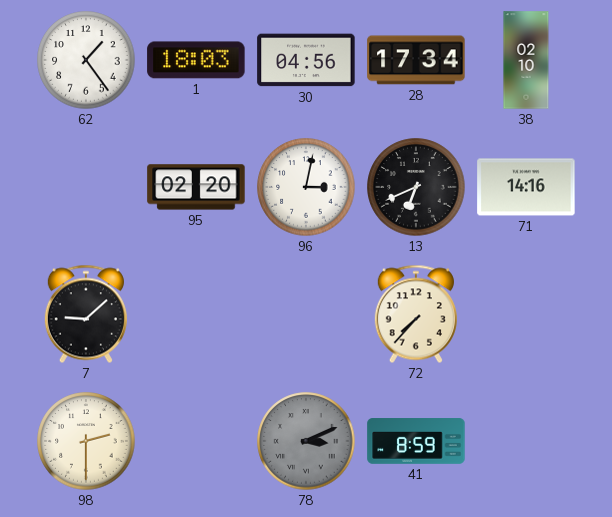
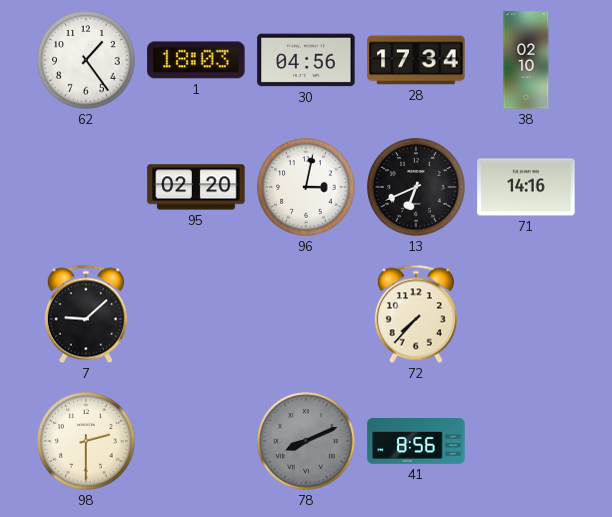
78: 3:11 -> 8:11
41: 8:59 -> 8:56
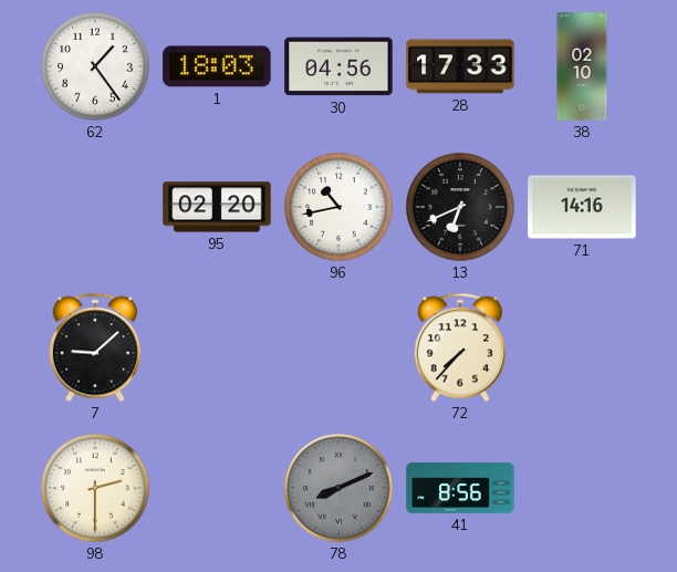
28: 17:34 -> 17:33
96: 3:02 -> 10:43
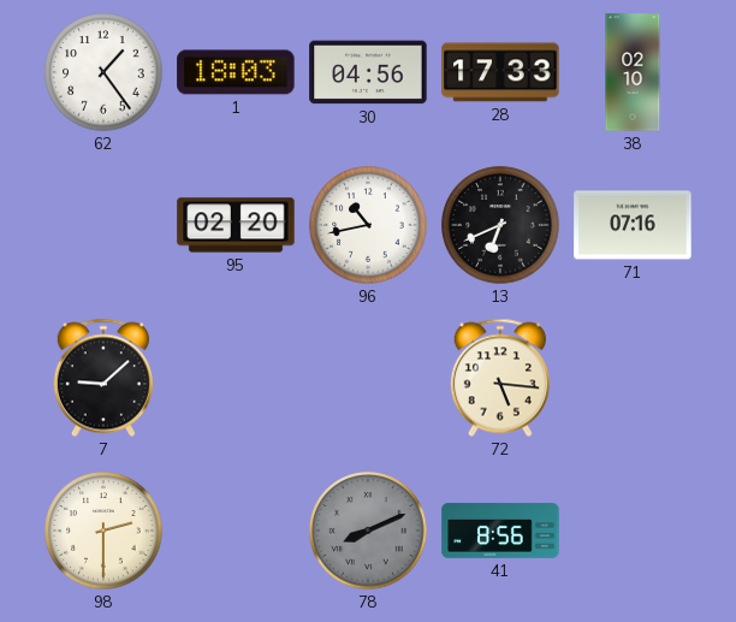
71: 14:16 -> 07:16
72: 7:37 -> 5:16
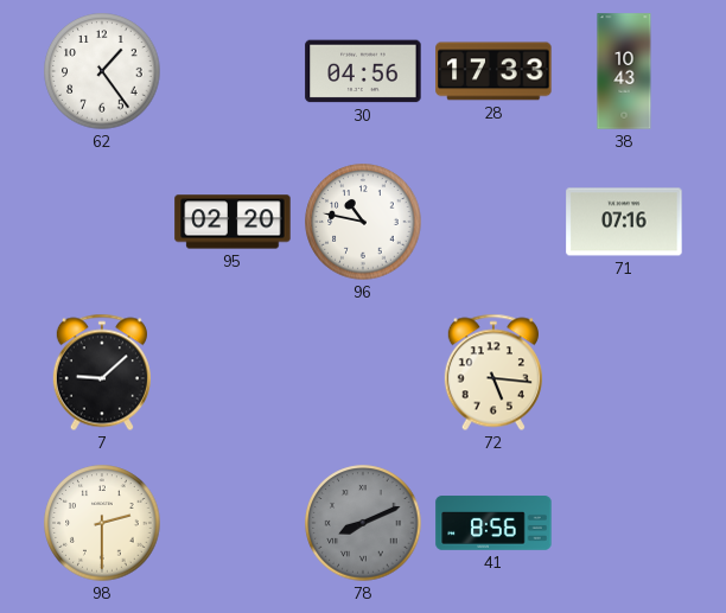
1: 18:03 -> none
38: 02:10 -> 10:43
96: 10:43 -> 10:47
13: 6:41 -> none
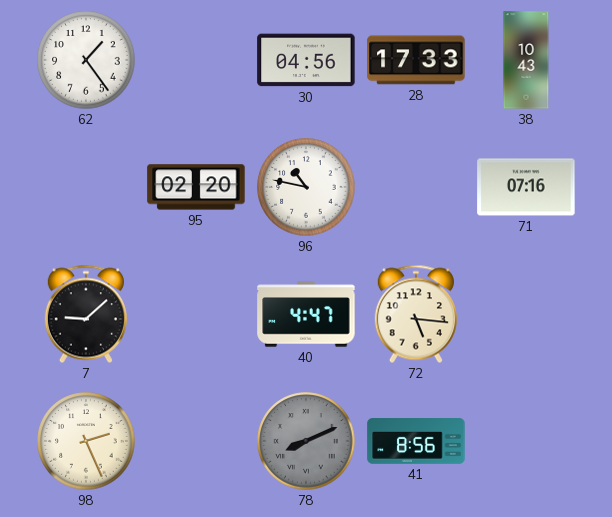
40: none -> 4:47
98: 2:30 -> 2:26
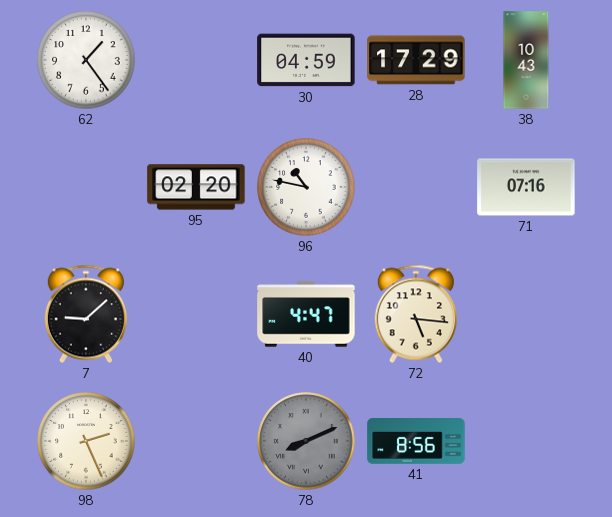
30: 04:56 -> 04:59
28: 17:33 -> 17:29
